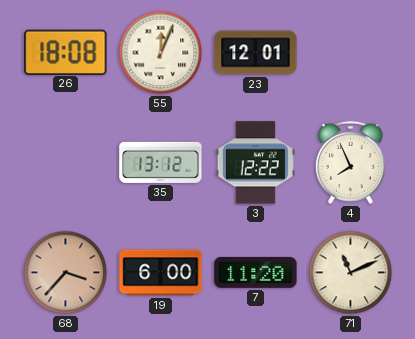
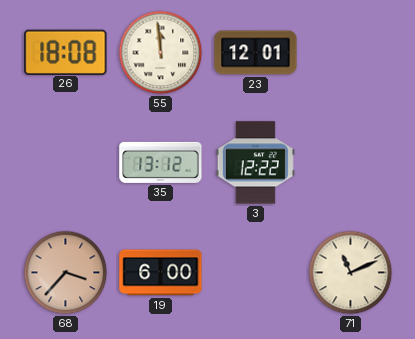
55: 12:04 -> 11:59
4: 7:56 -> none
7: 11:20 -> none
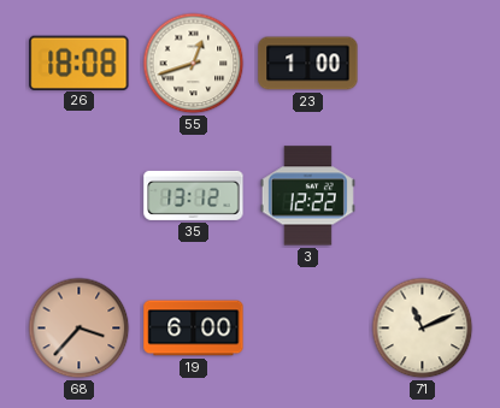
55: 11:59 -> 12:42
23: 12:01 -> 1:00
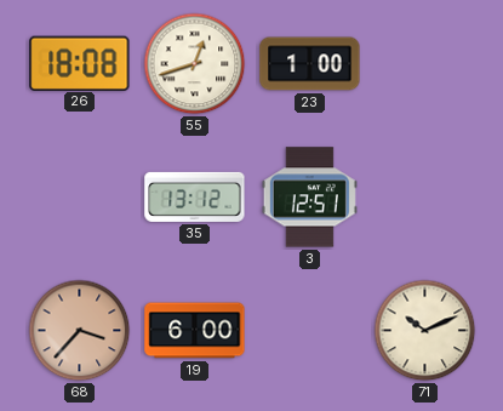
3: 12:22 -> 12:51
71: 11:11 -> 10:11
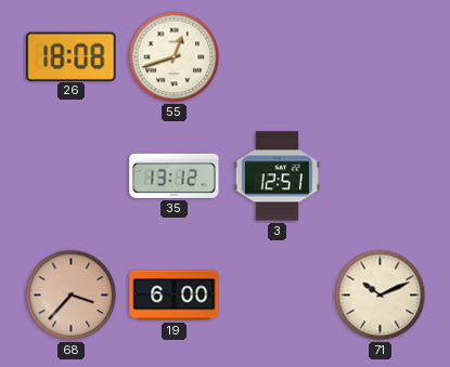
23: 1:00 -> none
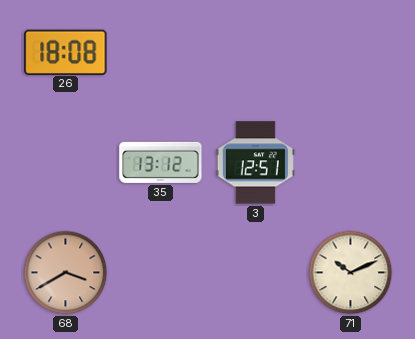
55: 12:42 -> none
68: 3:37 -> 3:40
19: 6:00 -> none
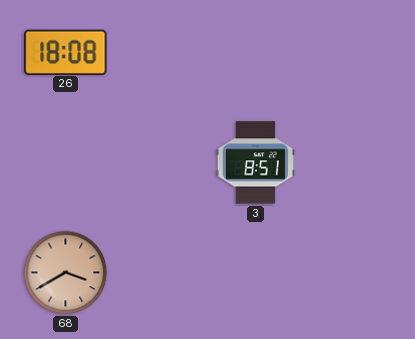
35: 13:12 -> none
3: 12:51 -> 8:51
71: 10:11 -> none
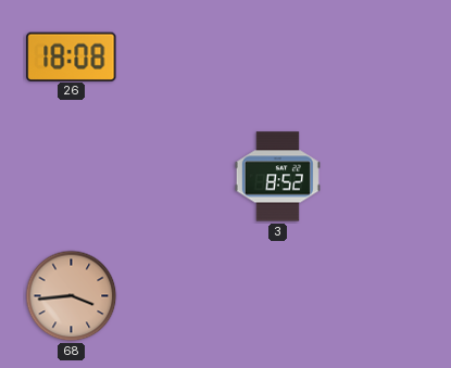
3: 8:51 -> 8:52
68: 3:40 -> 3:44
